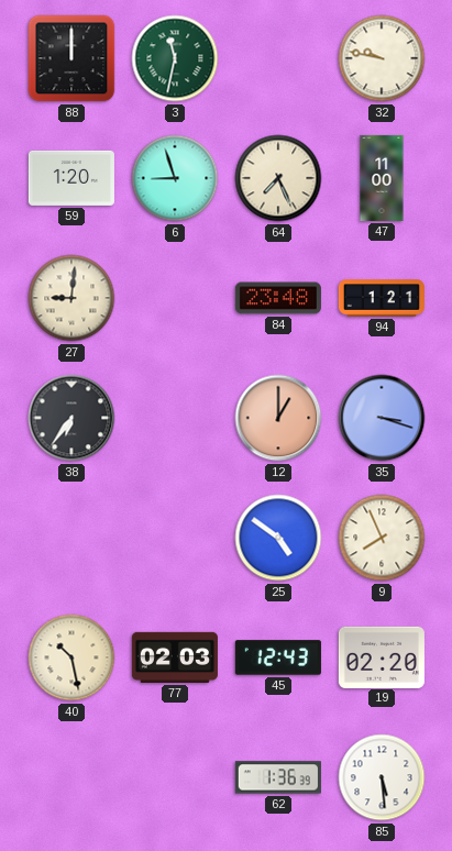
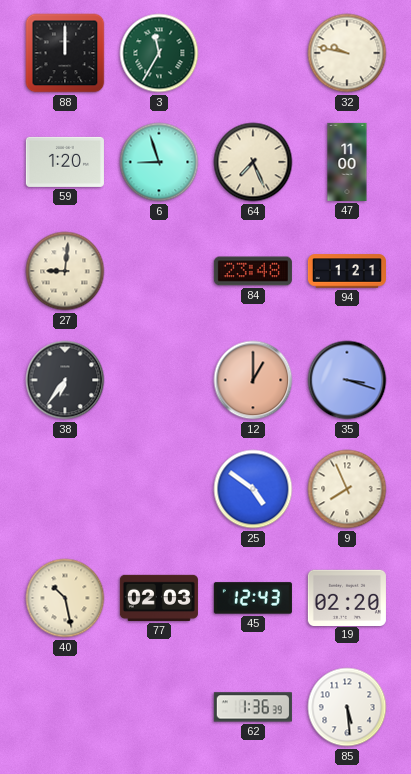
3: 11:32 -> 11:35
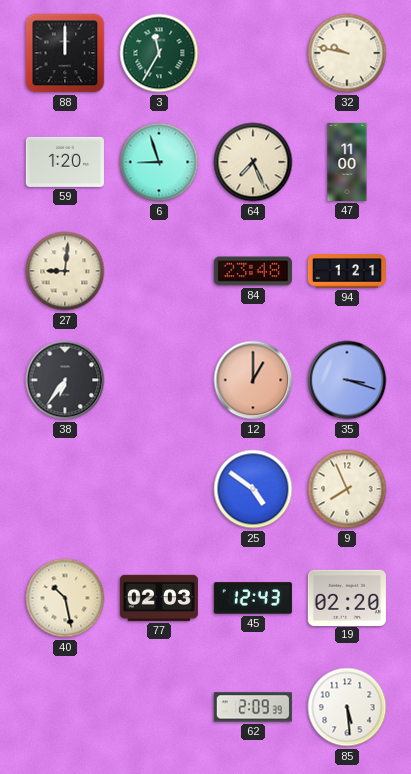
62: 1:36 -> 2:09
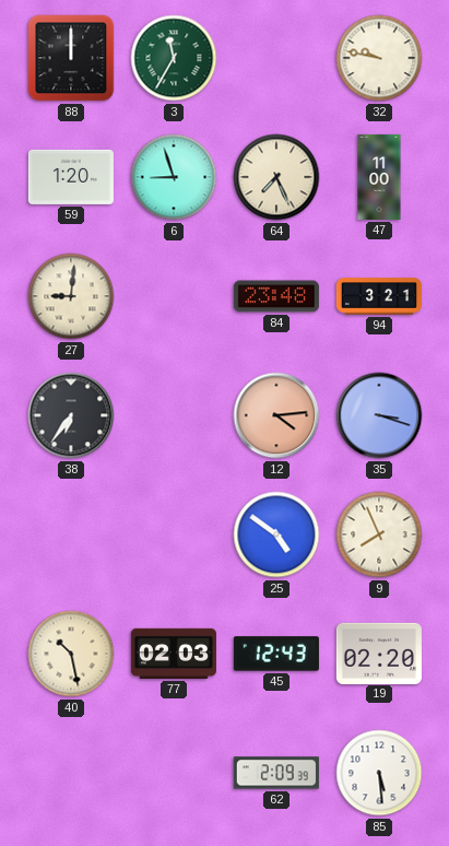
94: 1:21 -> 3:21
12: 1:00 -> 4:14
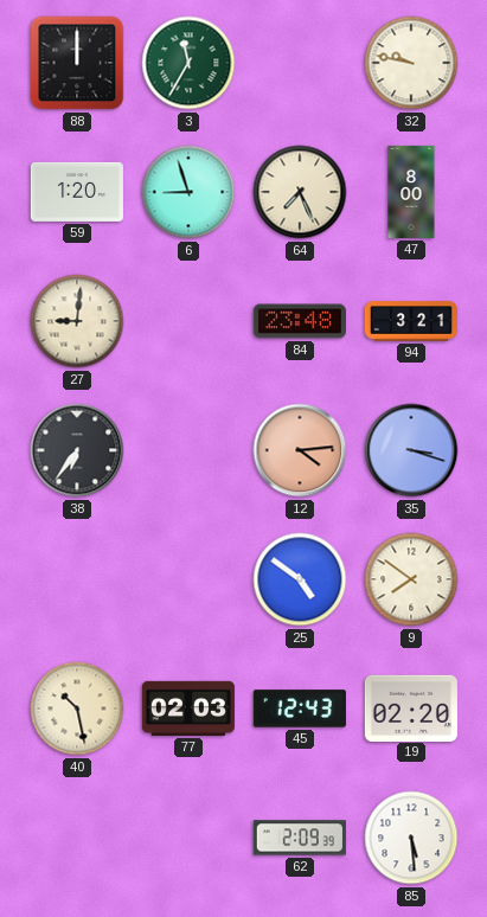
47: 11:00 -> 8:00
9: 7:56 -> 7:51
